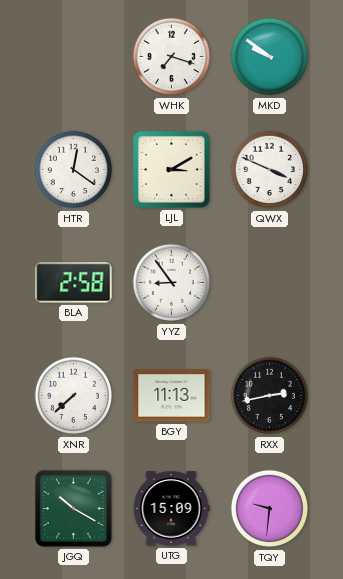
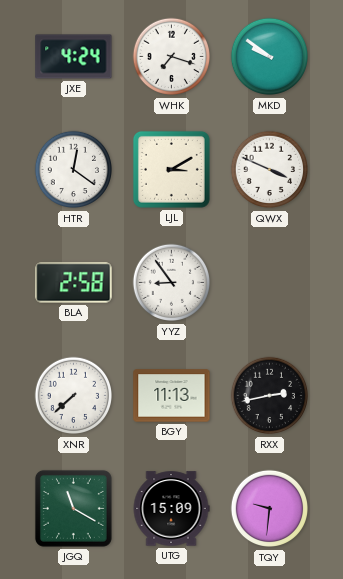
JXE: none -> 4:24
JGQ: 10:20 -> 11:20
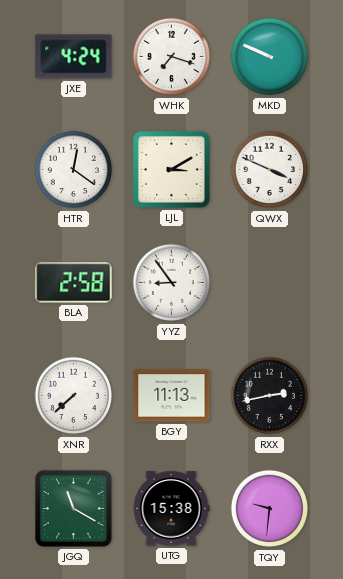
MKD: 9:51 -> 9:49
UTG: 15:09 -> 15:38
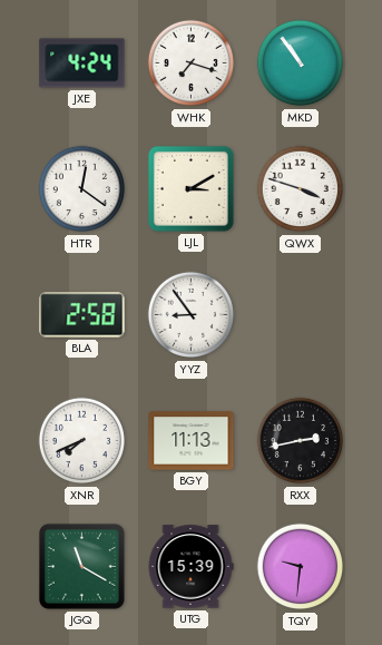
MKD: 9:49 -> 10:54
QWX: 3:49 -> 3:48
XNR: 7:38 -> 7:41
UTG: 15:38 -> 15:39
